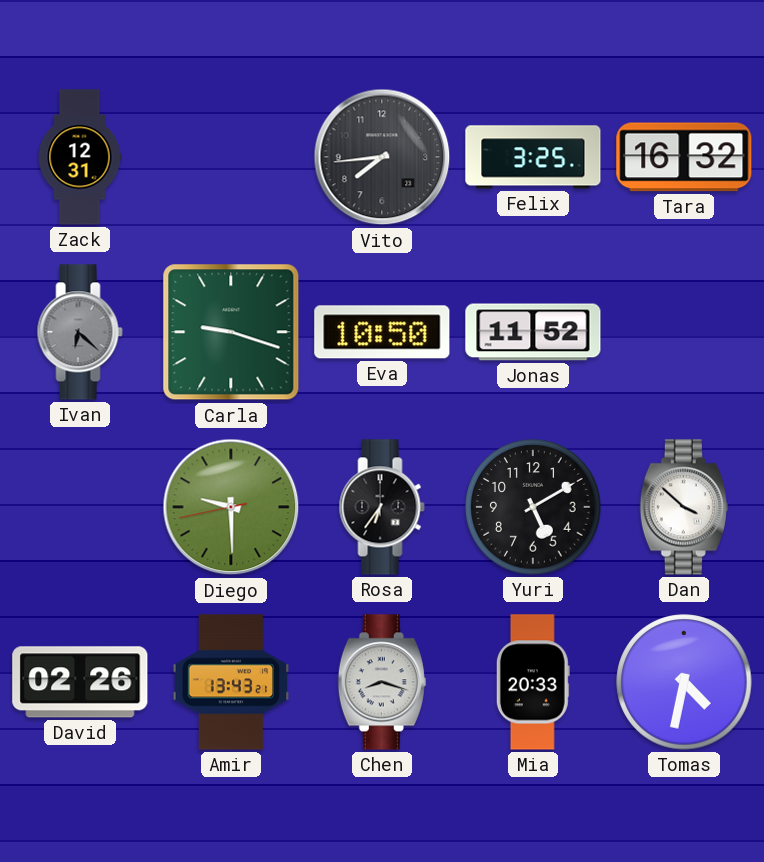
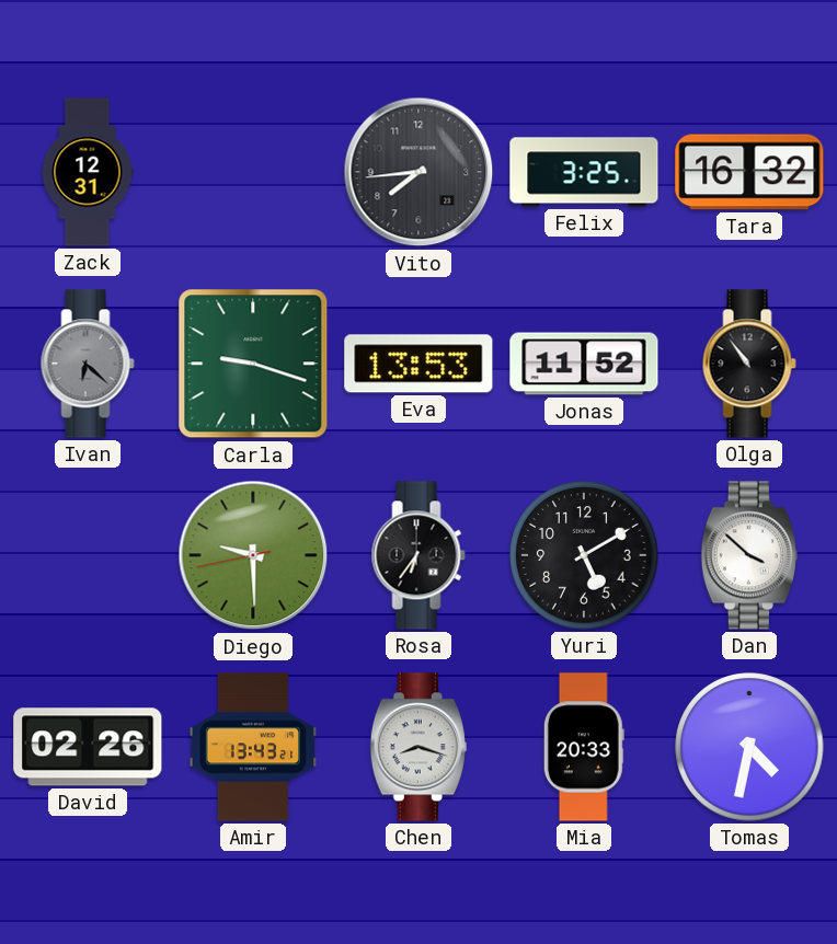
Eva: 10:50 -> 13:53
Olga: none -> 10:54
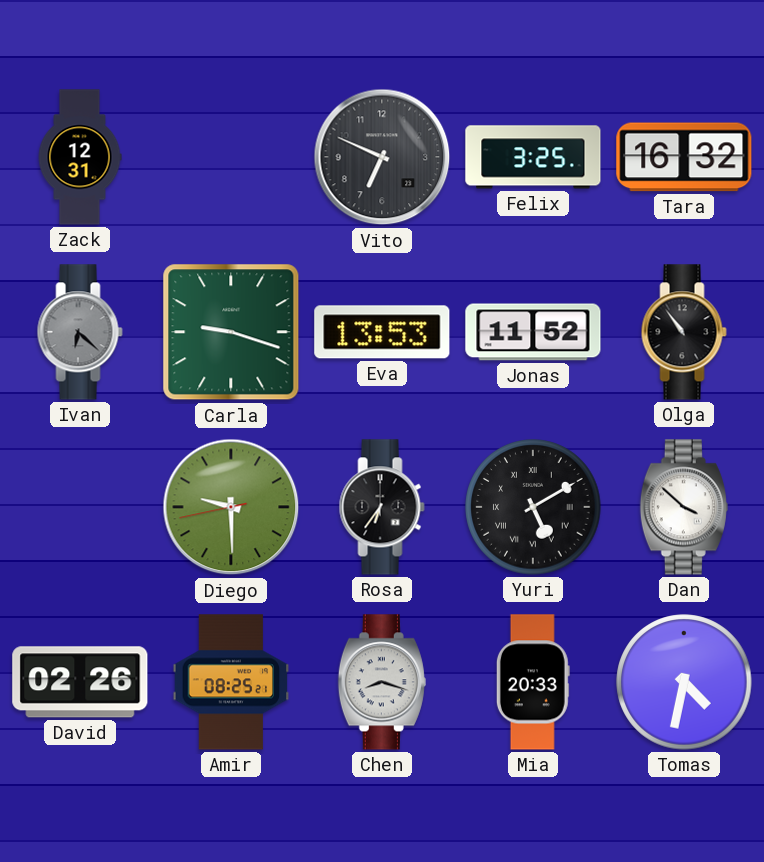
Vito: 7:44 -> 6:49
Yuri numerals: Arabic -> Roman
Amir: 13:43 -> 08:25
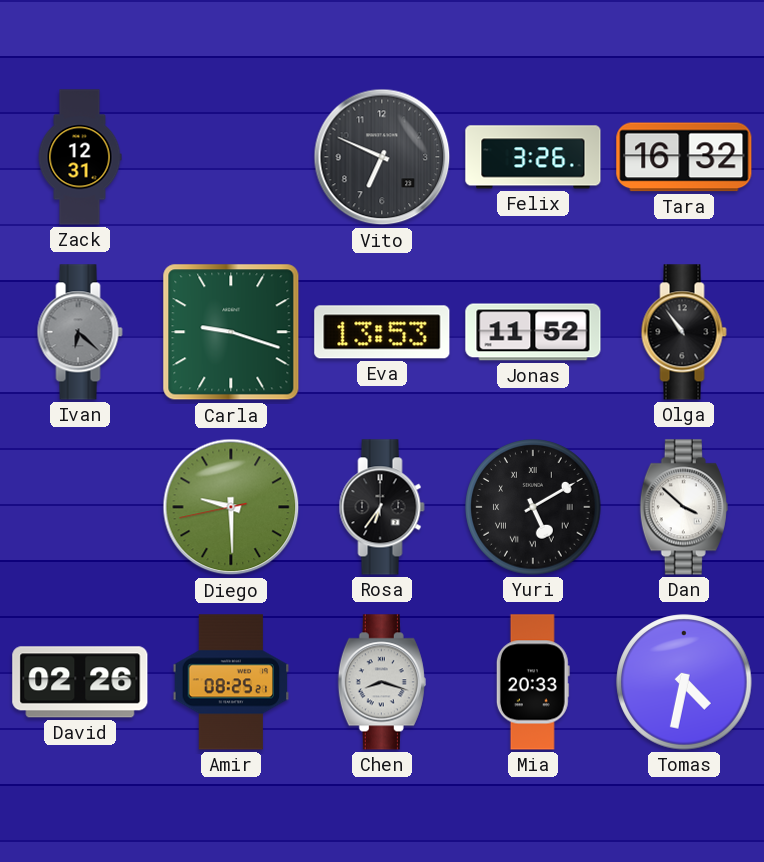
Felix: 3:25 -> 3:26
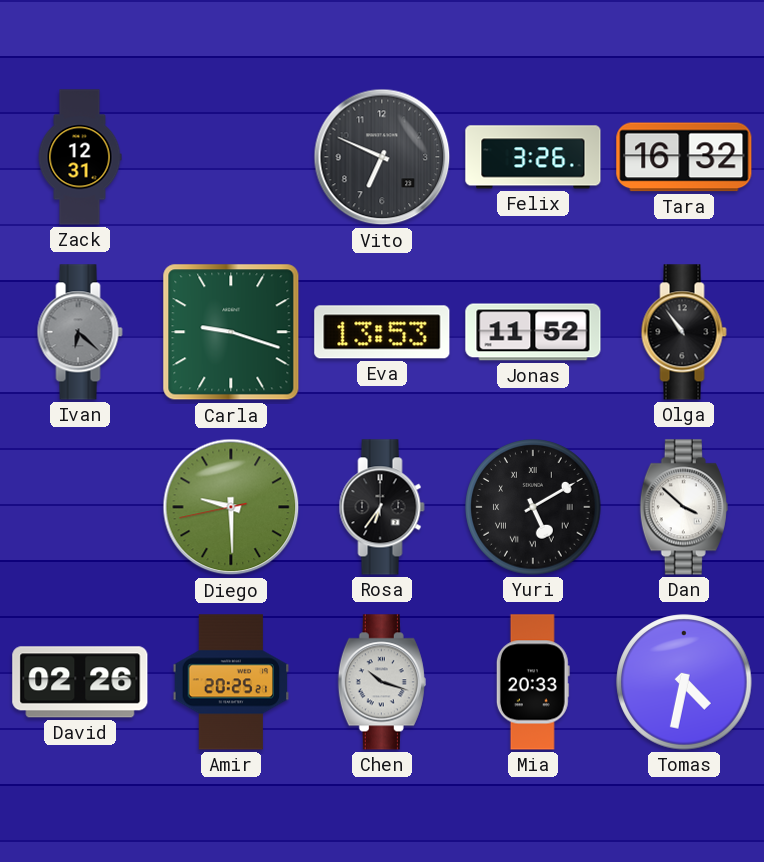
Amir: 08:25 -> 20:25
Chen: 8:18 -> 10:18
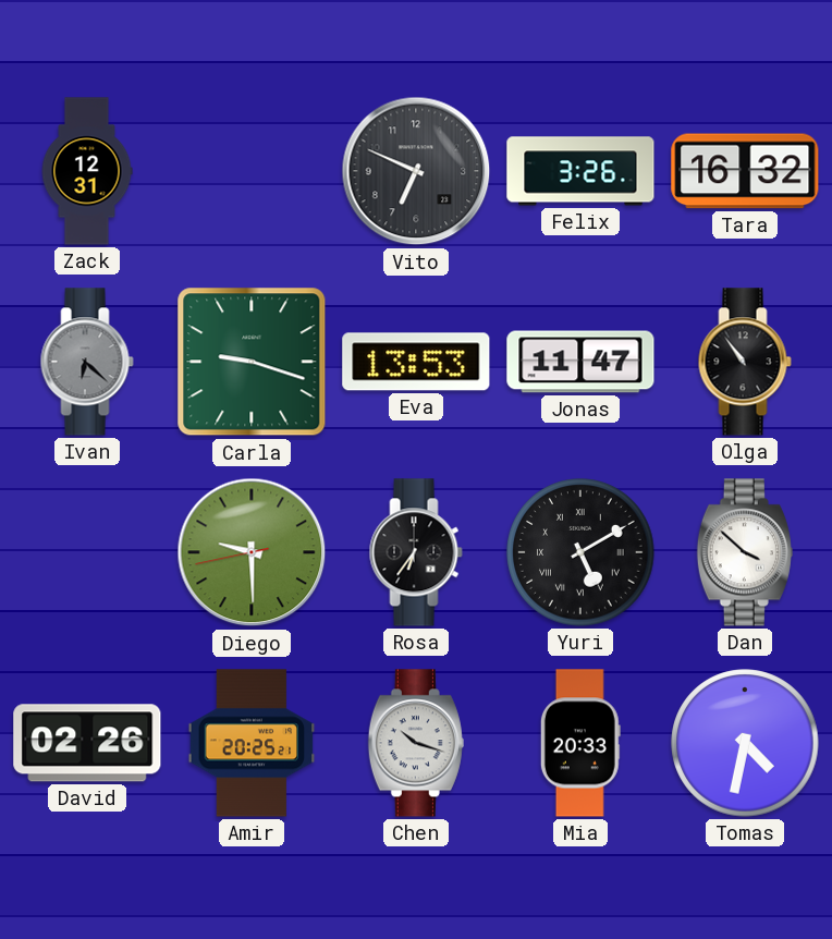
Jonas: 11:52 -> 11:47
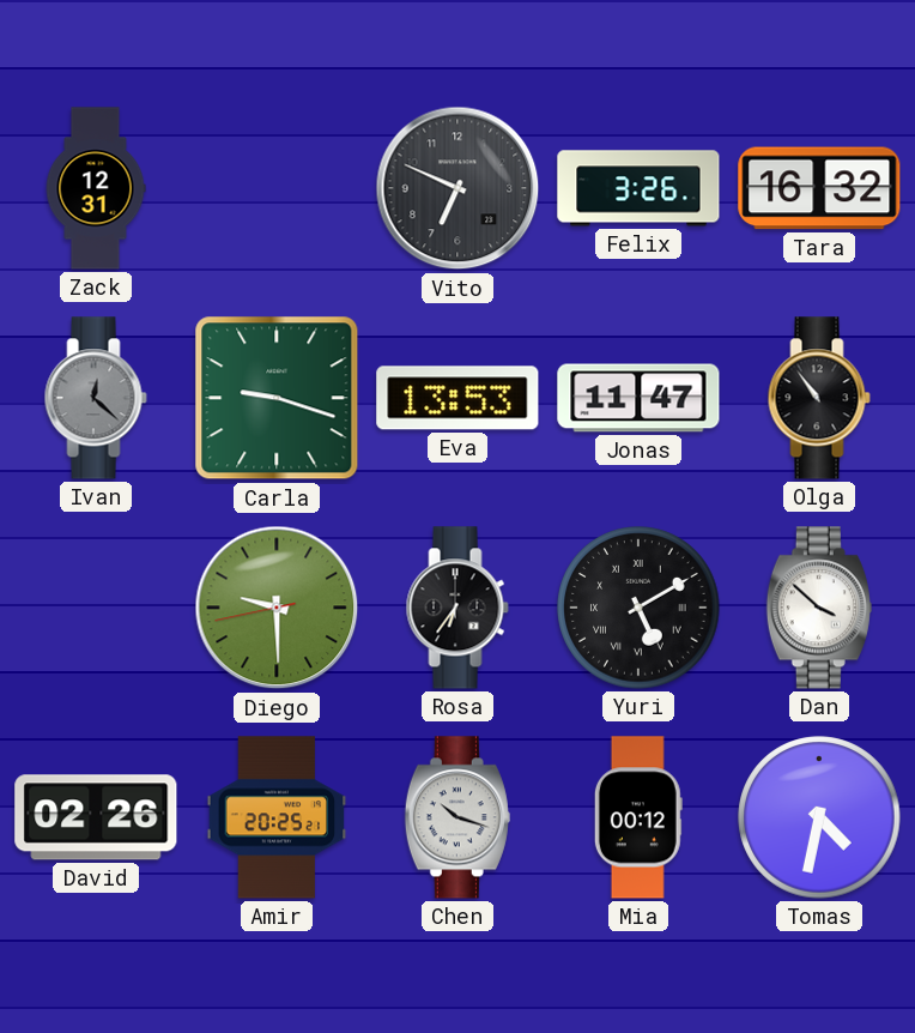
Ivan: 6:22 -> 12:22
Mia: 20:33 -> 00:12
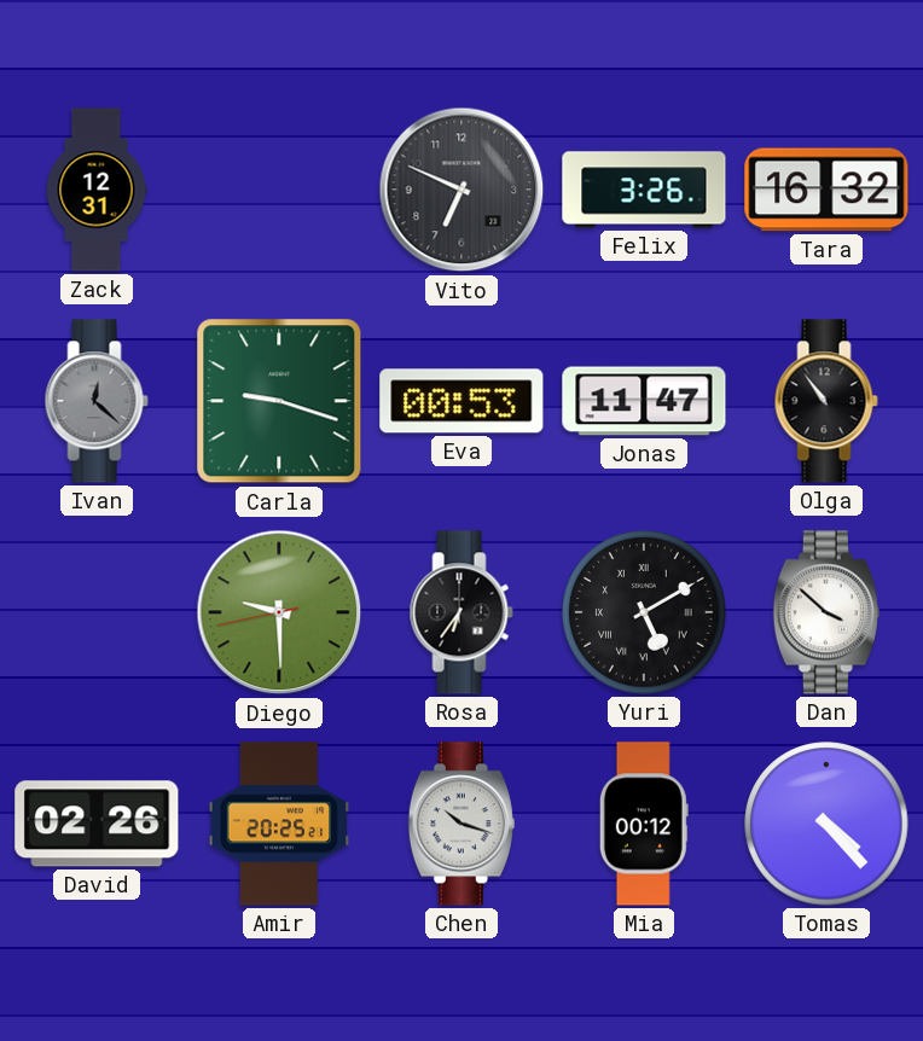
Eva: 13:53 -> 00:53
Tomas: 4:32 -> 4:23
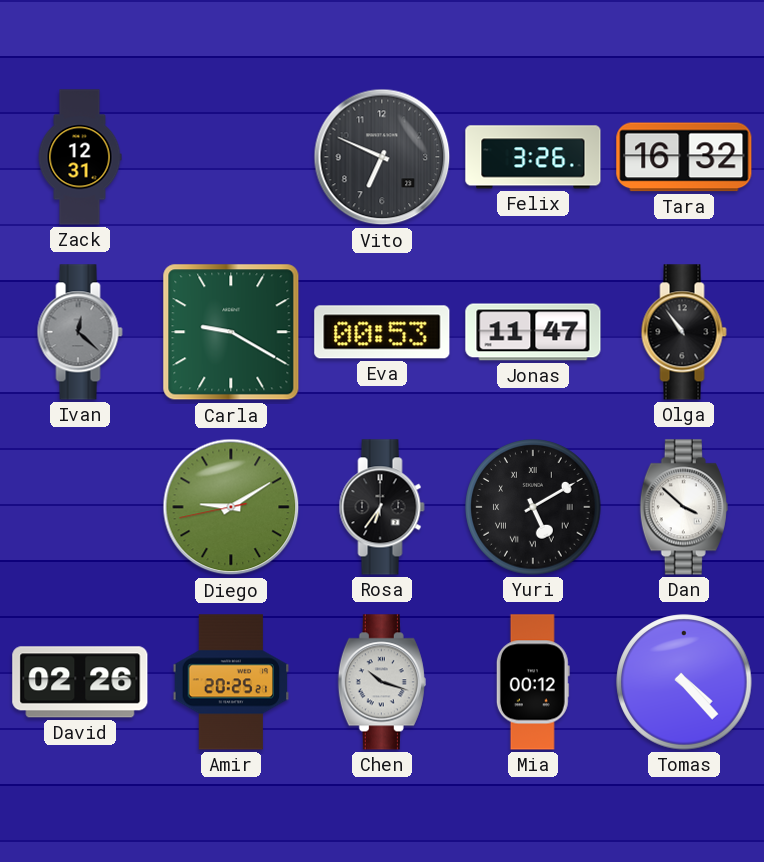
Carla: 9:18 -> 9:20
Diego: 9:29 -> 9:09
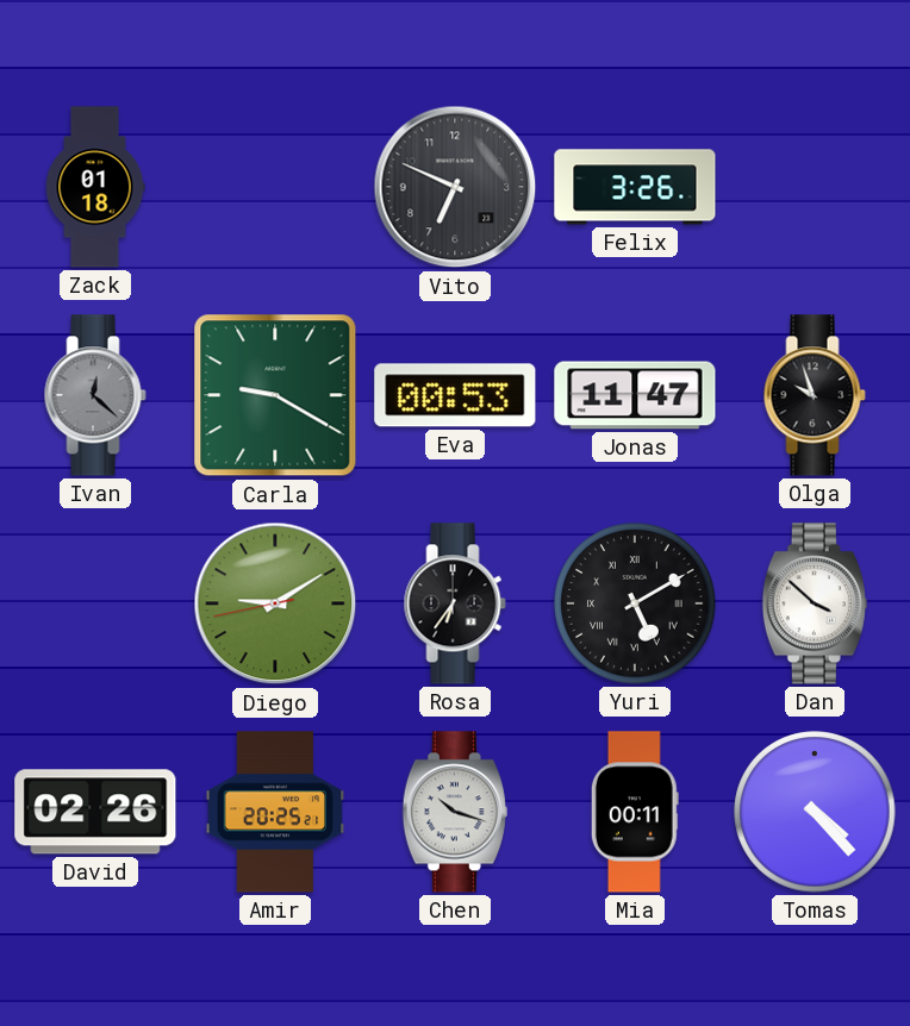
Zack: 12:31 -> 01:18
Tara: 16:32 -> none
Olga: 10:54 -> 9:57
Mia: 00:12 -> 00:11
